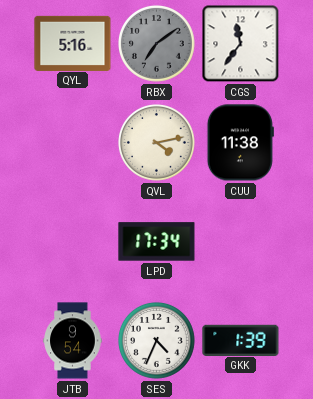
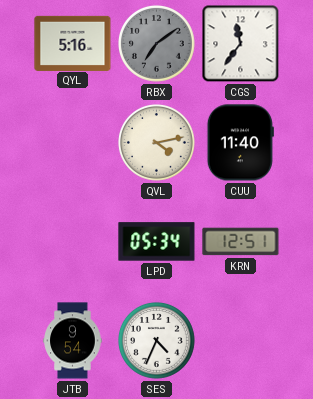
CUU: 11:38 -> 11:40
LPD: 17:34 -> 05:34
KRN: none -> 12:51
GKK: 1:39 -> none
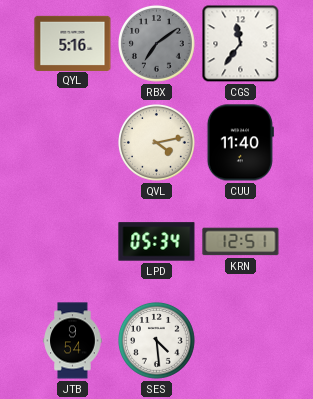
SES: 4:34 -> 4:29
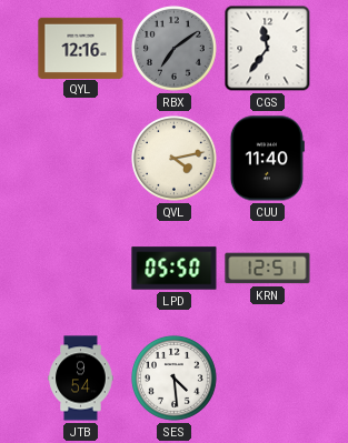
QYL: 5:16 -> 12:16
LPD: 05:34 -> 05:50
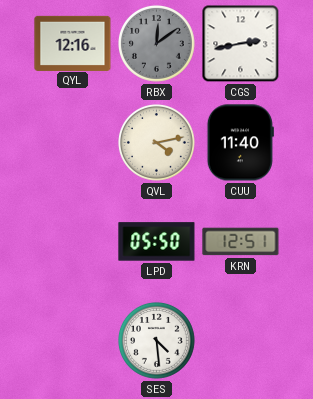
RBX: 7:09 -> 12:09
CGS: 11:36 -> 2:43
JTB: 9:54 -> none
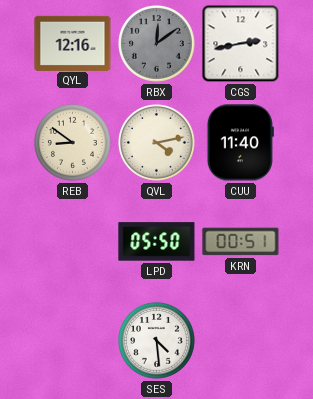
REB: none -> 8:51
KRN: 12:51 -> 00:51
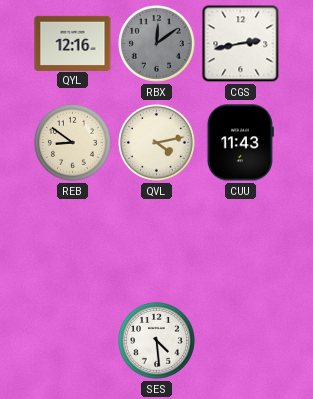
CUU: 11:40 -> 11:43
LPD: 05:50 -> none
KRN: 00:51 -> none
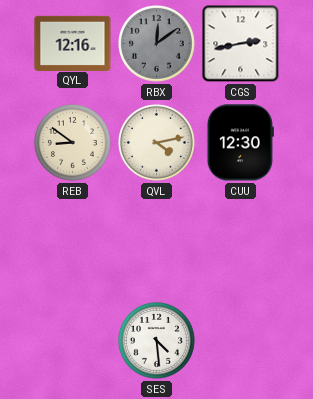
CUU: 11:43 -> 12:30
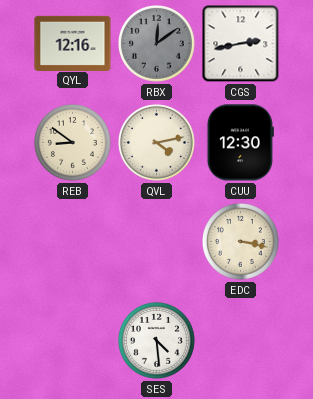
EDC: none -> 3:17
